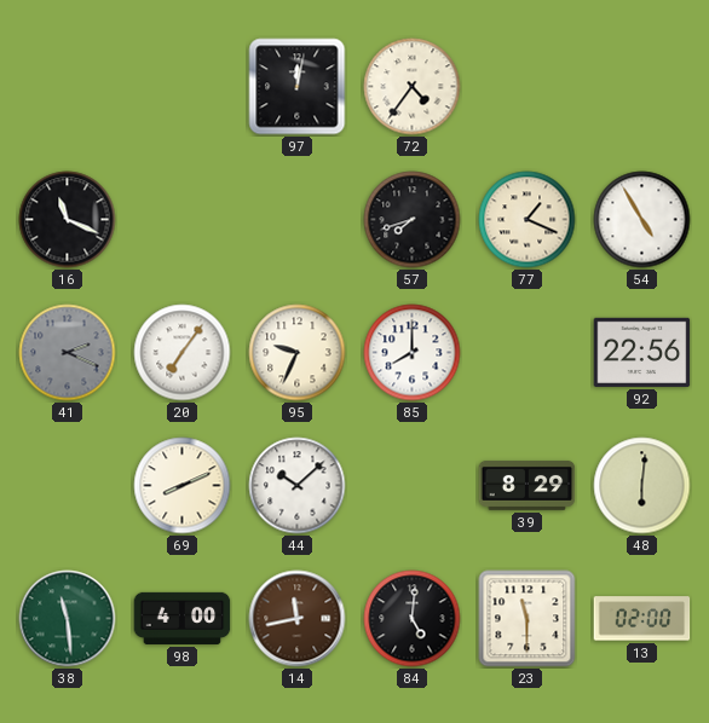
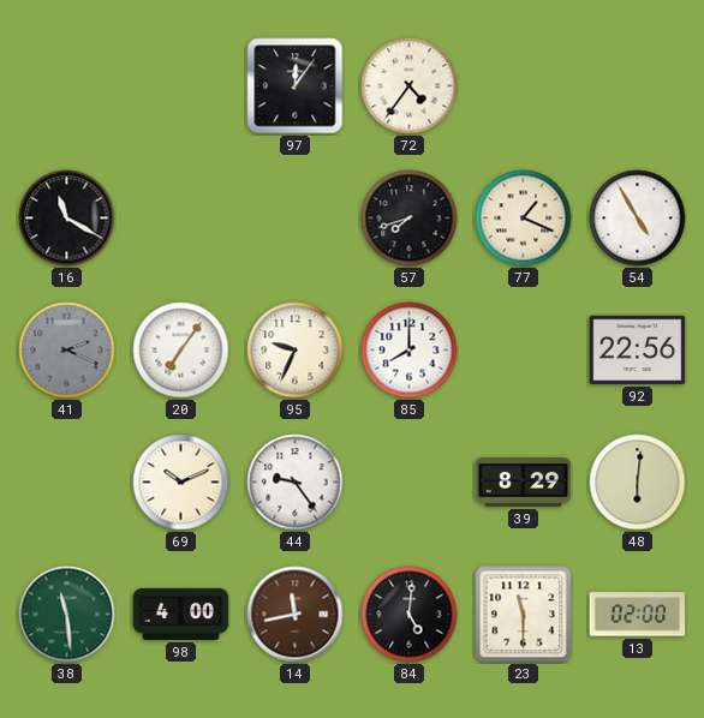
97: 12:02 -> 12:06
16: 11:19 -> 11:20
69: 8:11 -> 10:11
44: 10:08 -> 9:24
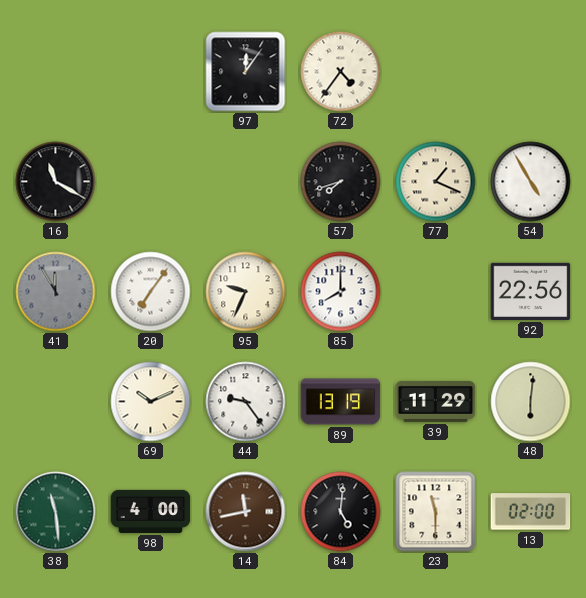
41: 2:19 -> 11:55
89: none -> 13:19
39: 8:29 -> 11:29
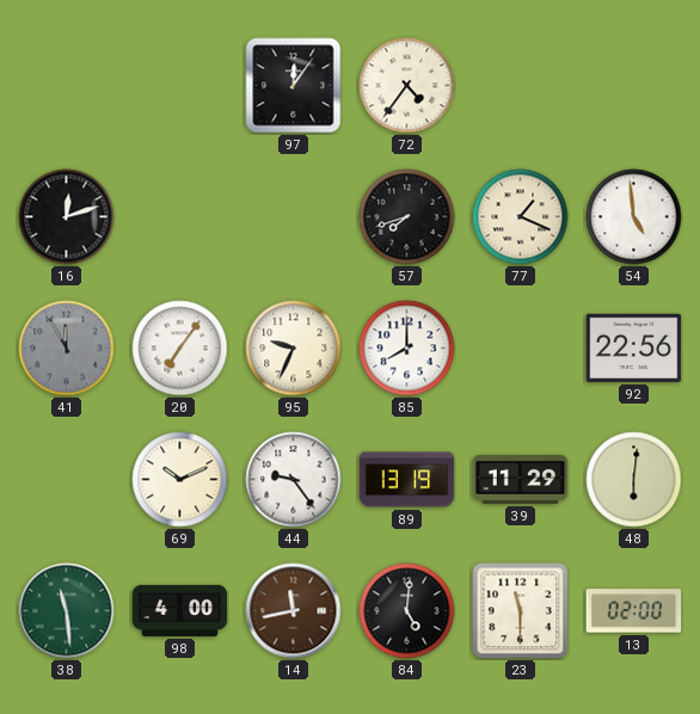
16: 11:20 -> 12:12
54: 4:55 -> 4:59
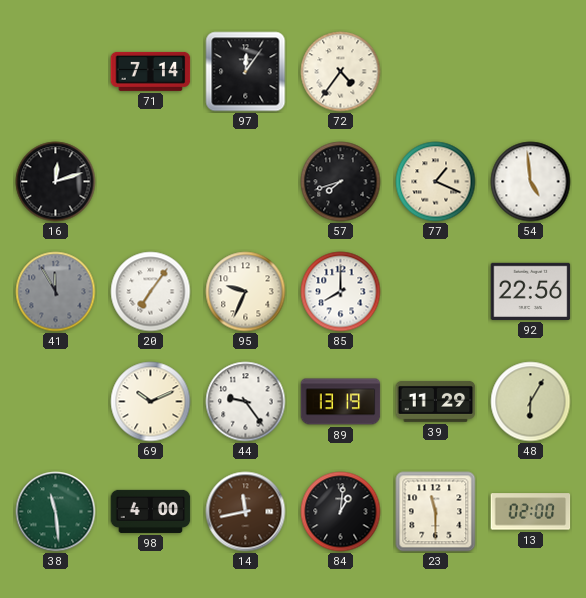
71: none -> 7:14
48: 6:01 -> 6:05
84: 5:01 -> 1:01
